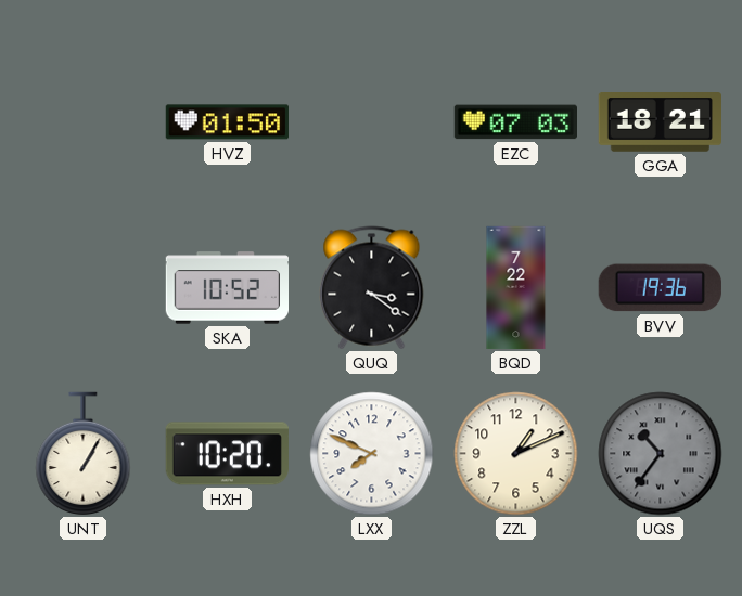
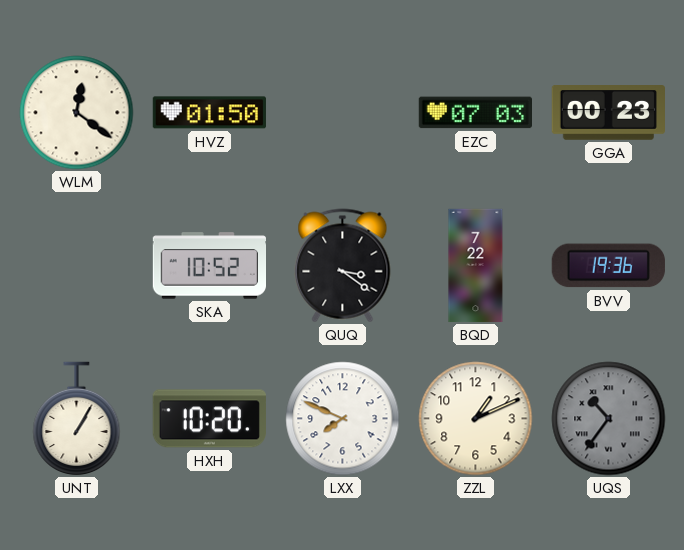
WLM: none -> 12:21
GGA: 18:21 -> 00:23
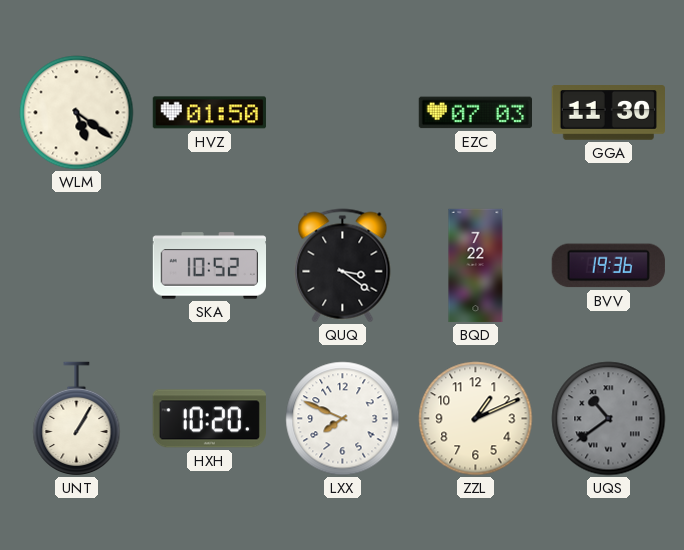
WLM: 12:21 -> 5:21
GGA: 00:23 -> 11:30
UQS: 10:36 -> 10:39
